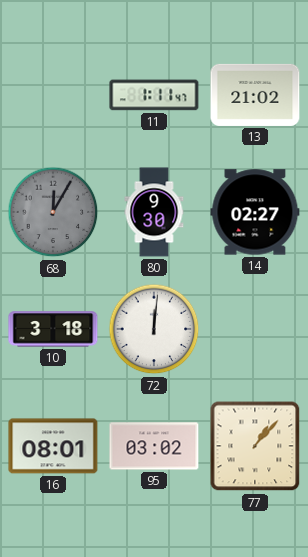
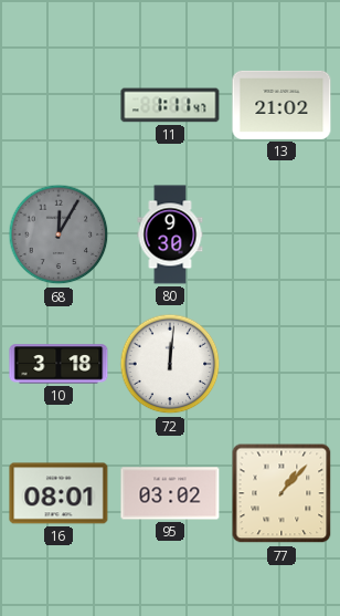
14: 02:27 -> none
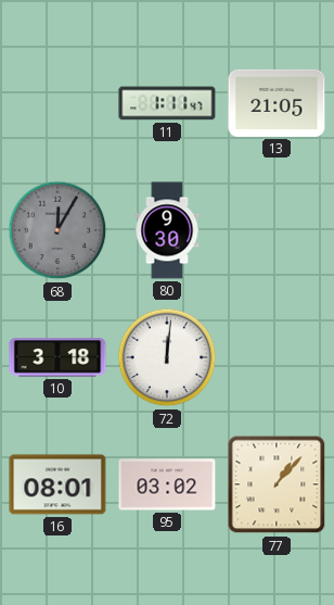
13: 21:02 -> 21:05
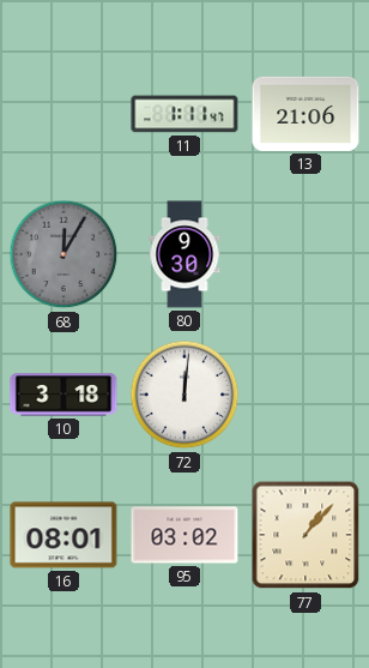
13: 21:05 -> 21:06
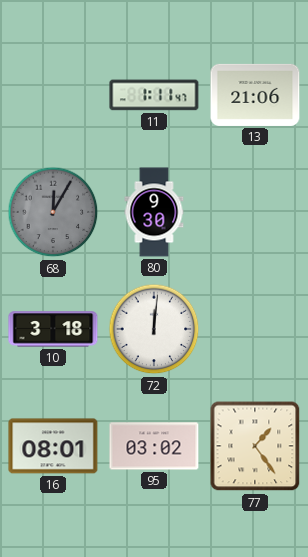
77: 1:07 -> 1:24
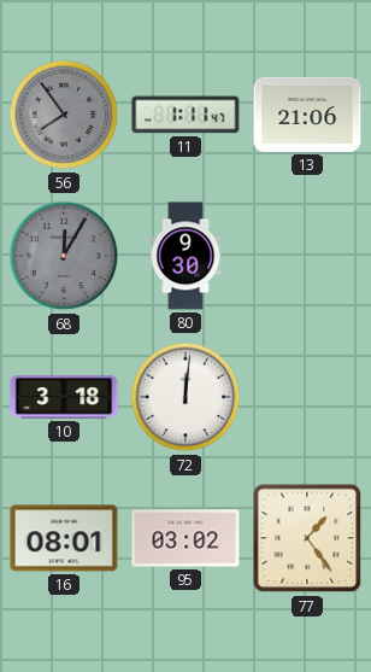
56: none -> 7:54
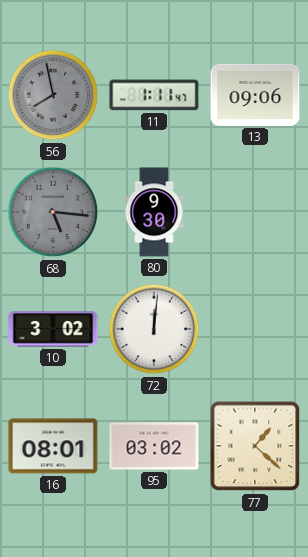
56: 7:54 -> 7:58
13: 21:06 -> 09:06
68: 12:05 -> 5:16
10: 3:18 -> 3:02
77: 1:24 -> 1:22
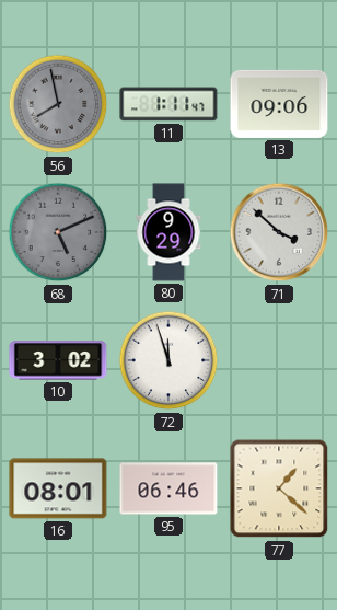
68: 5:16 -> 5:11
80: 9:30 -> 9:29
71: none -> 3:52
72: 12:01 -> 11:57
95: 03:02 -> 06:46
